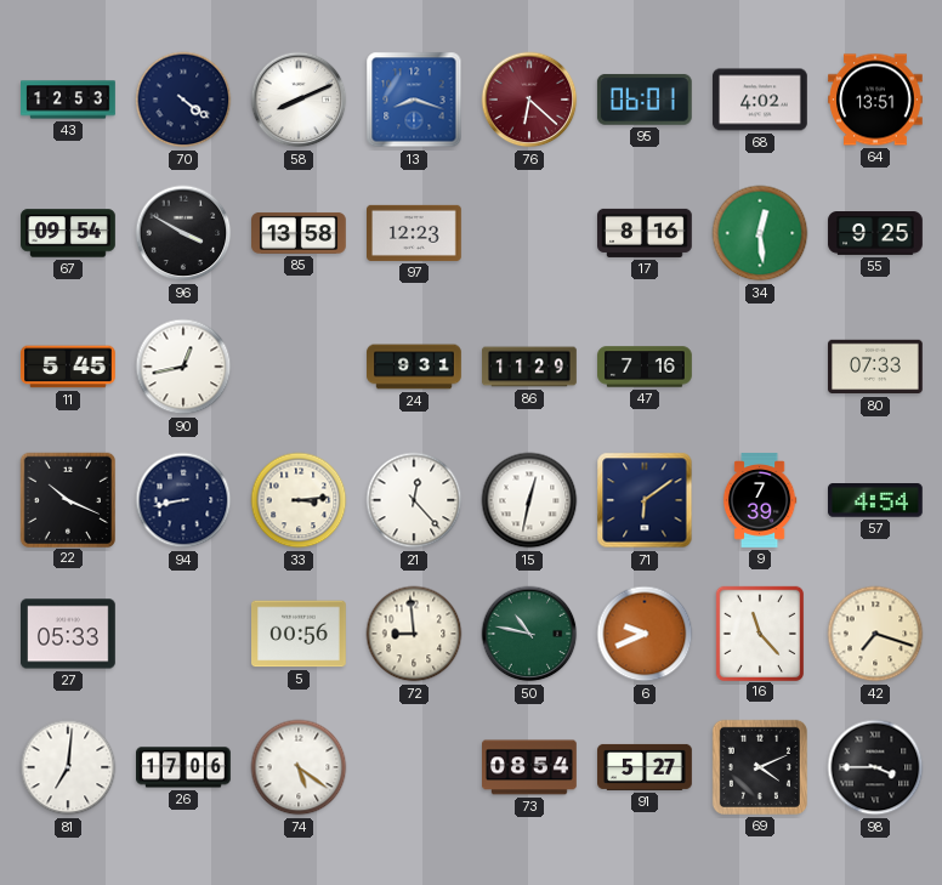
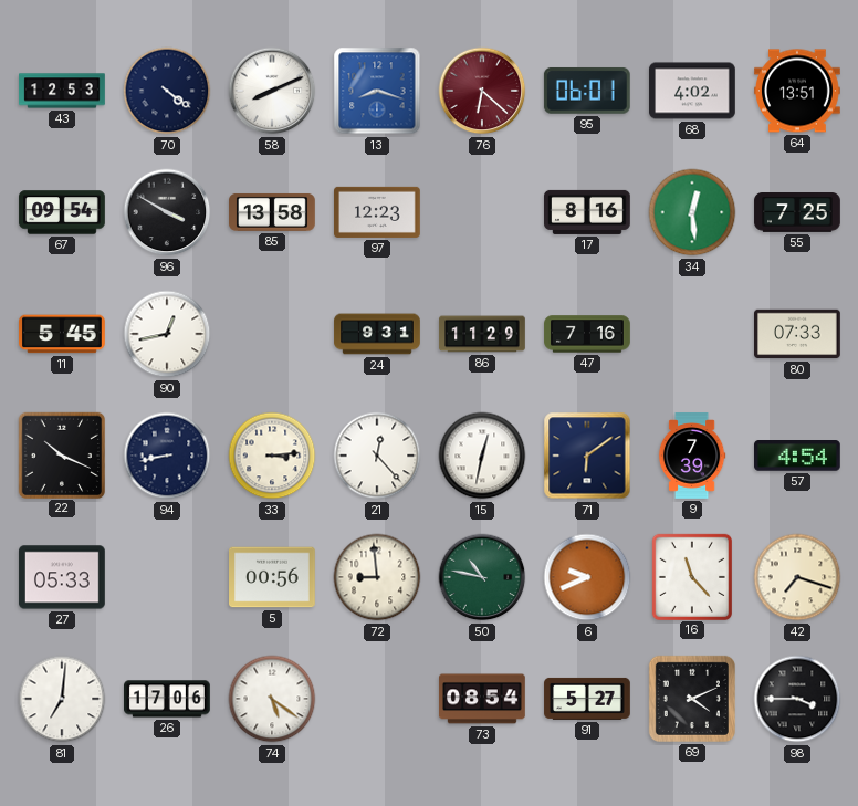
55: 9:25 -> 7:25
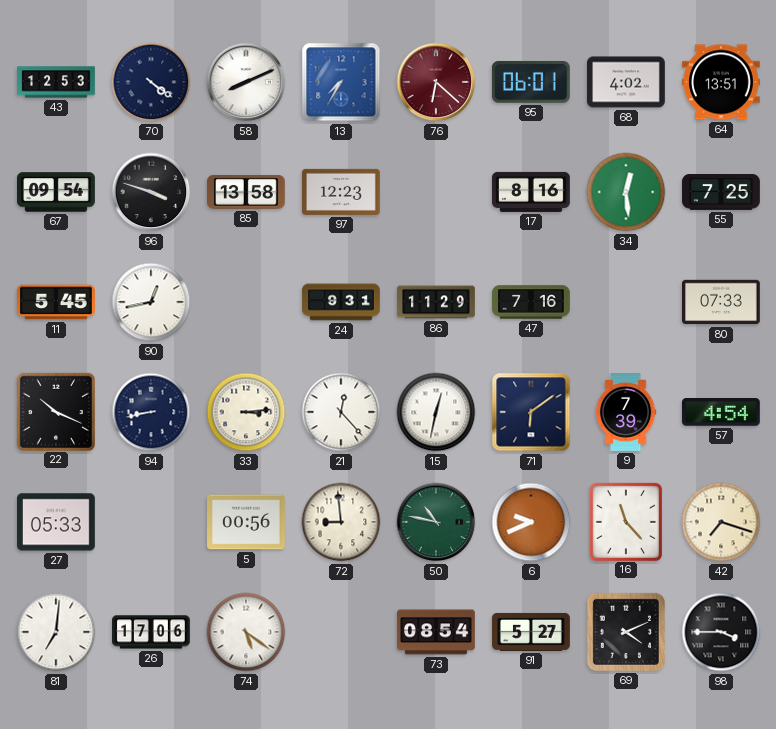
13: 8:18 -> 7:35
96: 3:50 -> 3:48
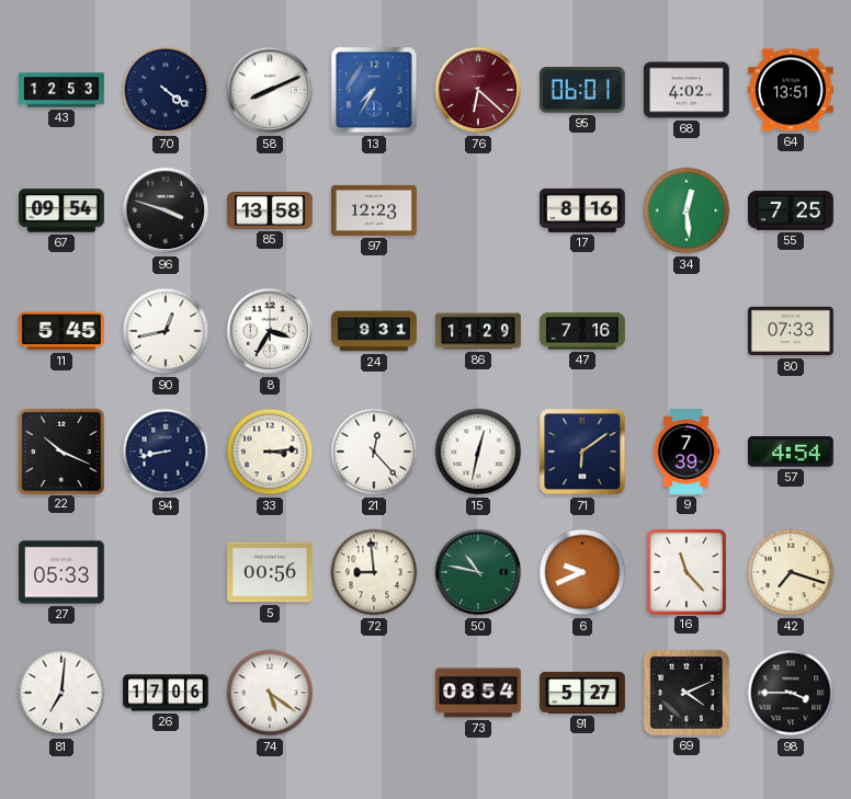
8: none -> 3:35
